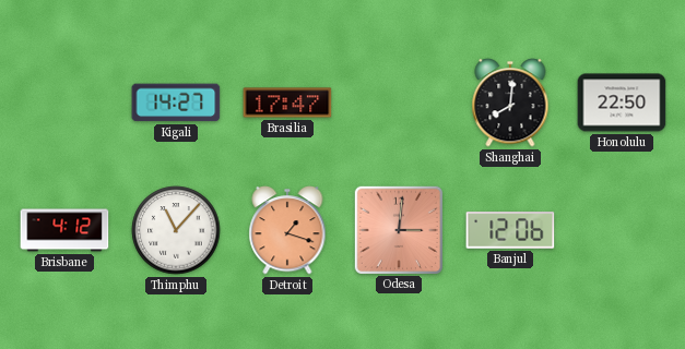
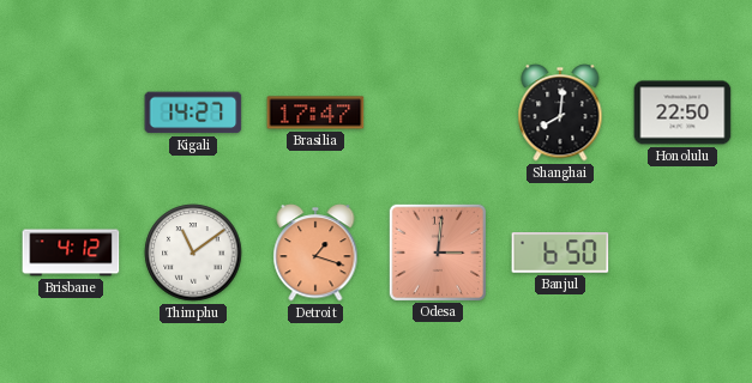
Thimphu: 11:07 -> 11:09
Banjul: 12:06 -> 6:50
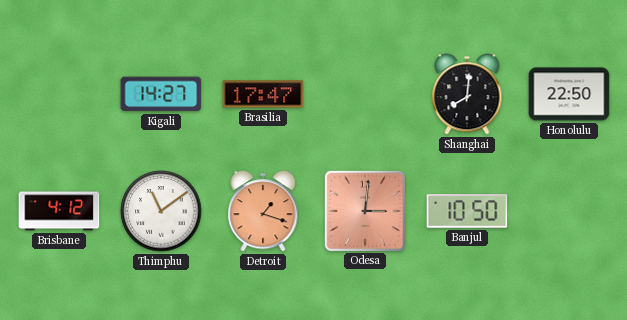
Banjul: 6:50 -> 10:50
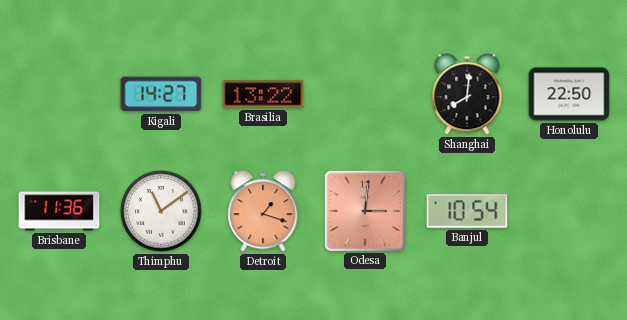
Brasilia: 17:47 -> 13:22
Brisbane: 4:12 -> 11:36
Banjul: 10:50 -> 10:54
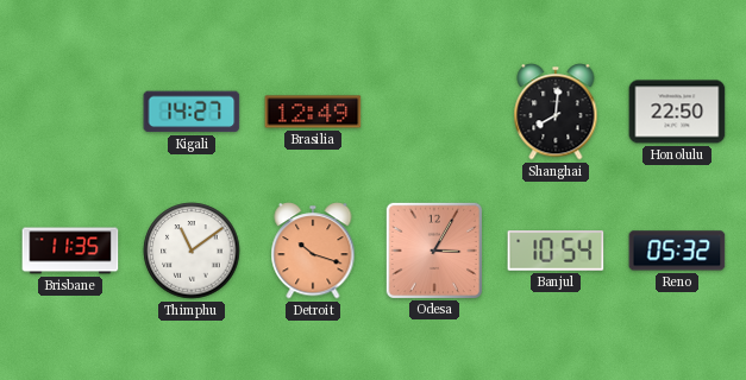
Brasilia: 13:22 -> 12:49
Brisbane: 11:36 -> 11:35
Detroit: 1:18 -> 10:18
Odesa: 3:01 -> 3:05
Reno: none -> 05:32
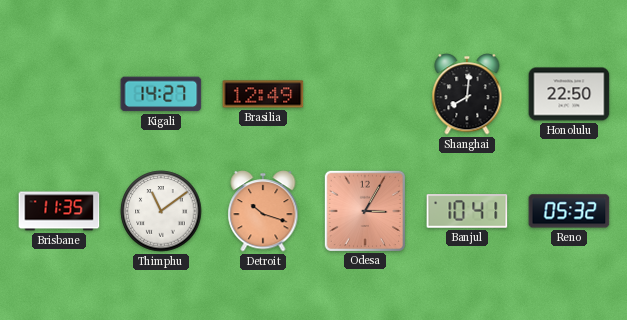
Banjul: 10:54 -> 10:41
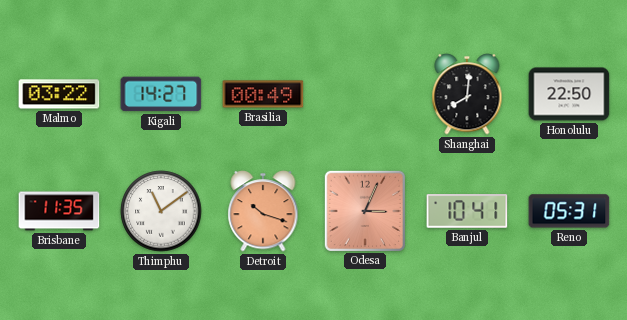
Malmo: none -> 03:22
Brasilia: 12:49 -> 00:49
Odesa: 3:05 -> 3:04
Reno: 05:32 -> 05:31
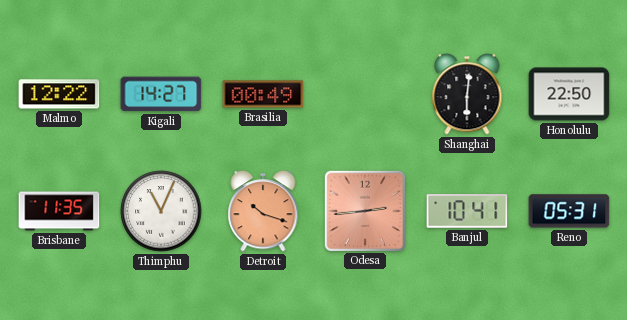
Malmo: 03:22 -> 12:22
Shanghai: 8:01 -> 6:01
Thimphu: 11:09 -> 11:04
Odesa: 3:04 -> 2:44
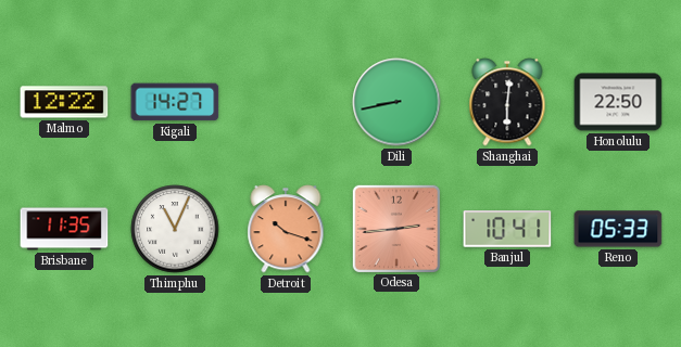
Brasilia: 00:49 -> none
Dili: none -> 8:43
Reno: 05:31 -> 05:33
